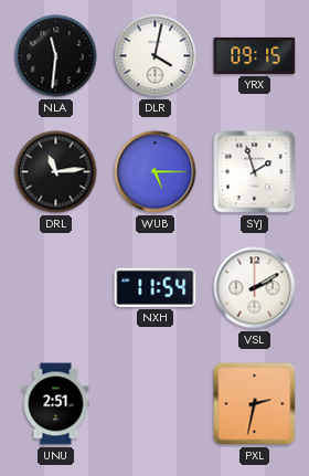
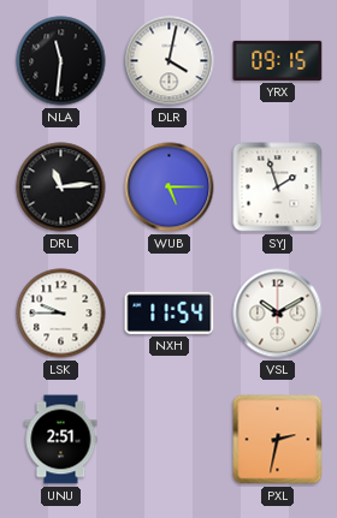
LSK: none -> 9:45
VSL: 2:10 -> 10:10
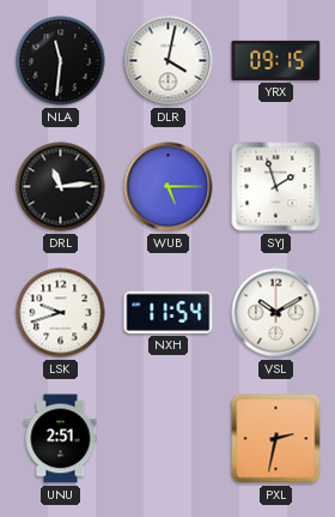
LSK: 9:45 -> 9:42
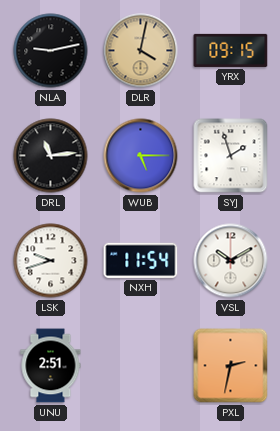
NLA: 11:31 -> 9:13
DLR dial: white -> champagne
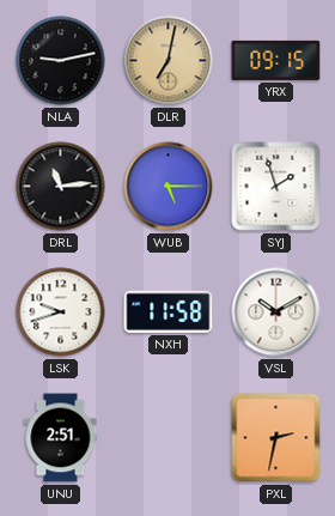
DLR: 4:02 -> 7:02
NXH: 11:54 -> 11:58
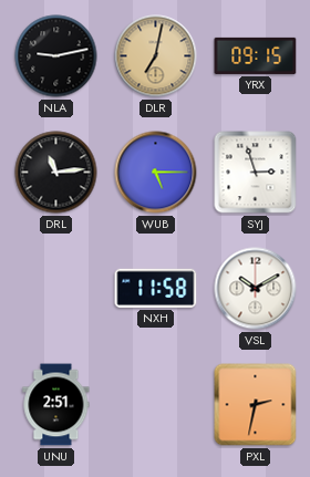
SYJ: 1:57 -> 2:57
LSK: 9:42 -> none
